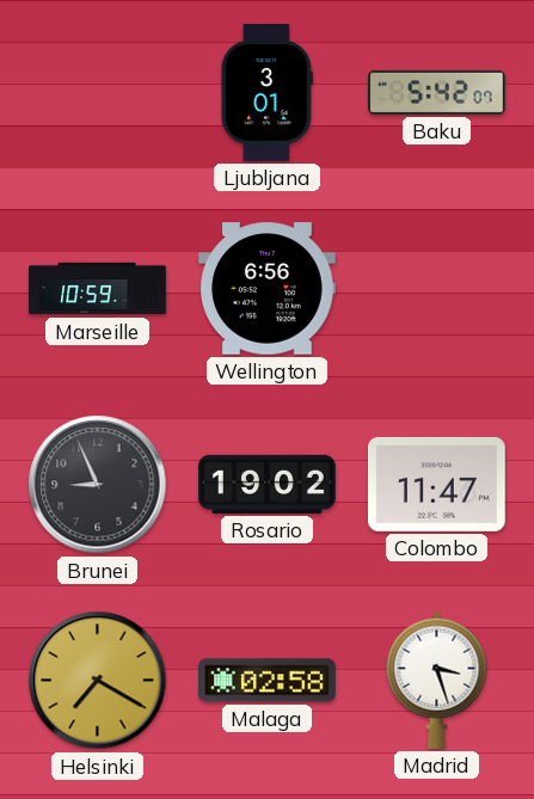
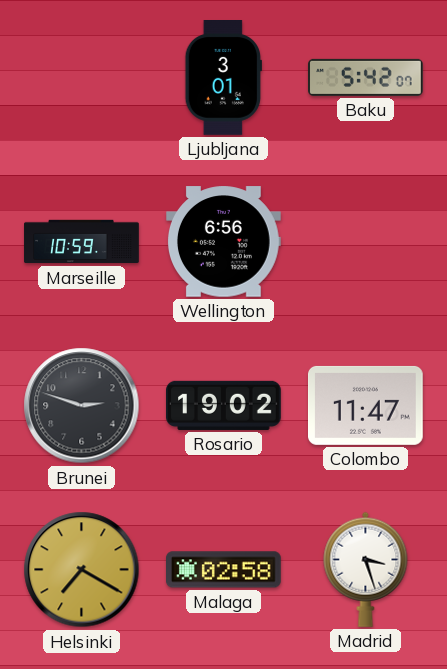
Brunei: 8:56 -> 2:48
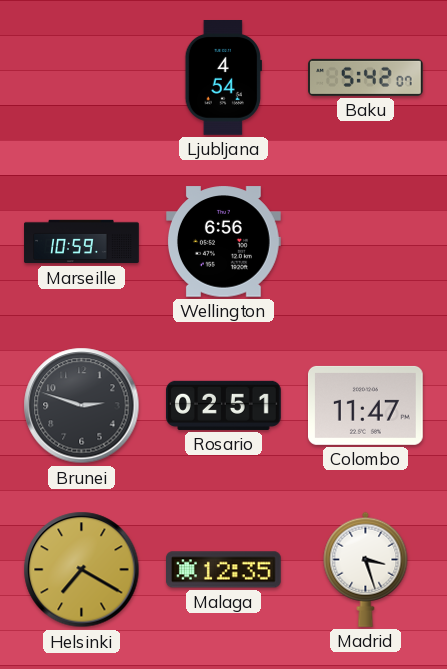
Ljubljana: 3:01 -> 4:54
Rosario: 19:02 -> 02:51
Malaga: 02:58 -> 12:35
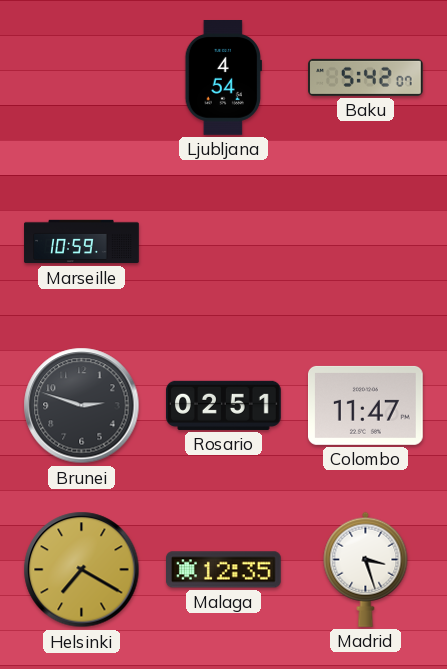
Wellington: 6:56 -> none
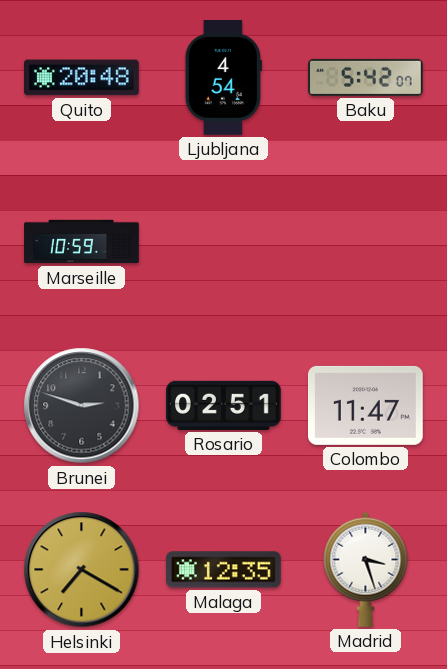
Quito: none -> 20:48
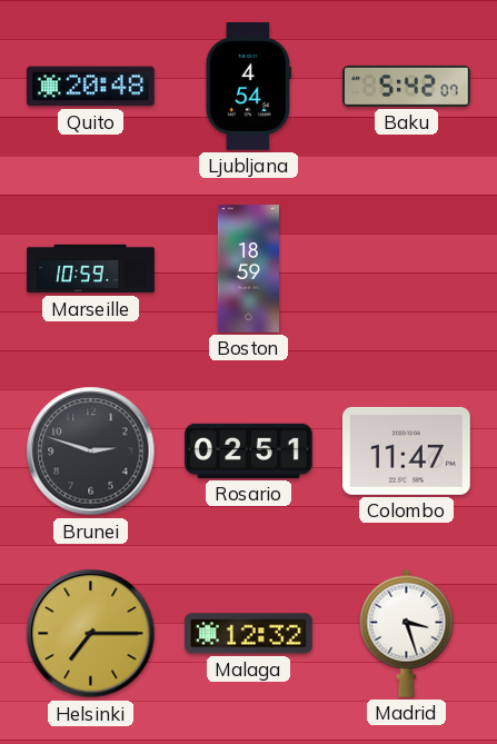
Boston: none -> 18:59
Helsinki: 7:20 -> 7:15
Malaga: 12:35 -> 12:32
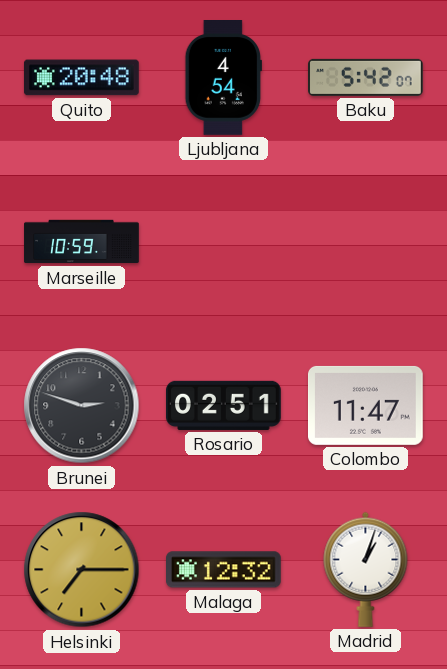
Boston: 18:59 -> none
Madrid: 3:27 -> 1:03
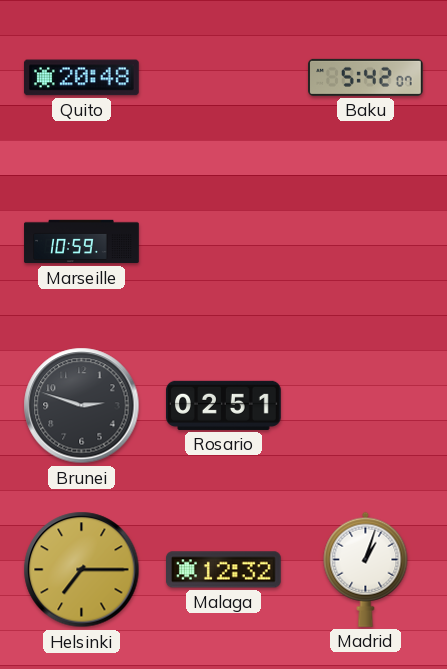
Ljubljana: 4:54 -> none
Colombo: 11:47 -> none
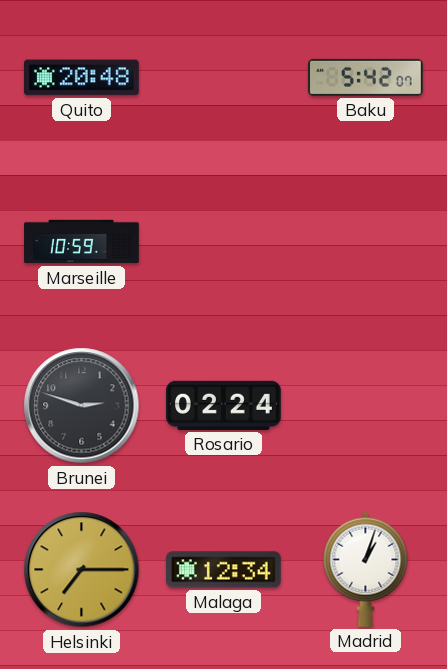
Rosario: 02:51 -> 02:24
Malaga: 12:32 -> 12:34
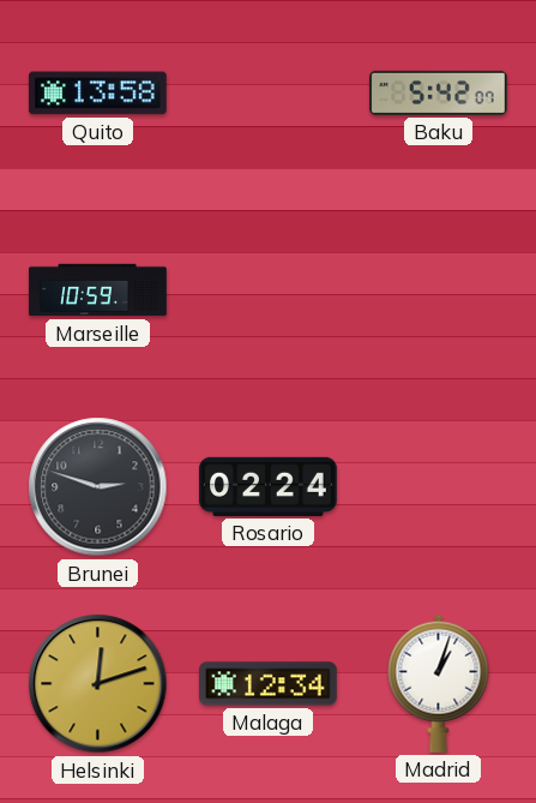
Quito: 20:48 -> 13:58
Helsinki: 7:15 -> 12:12
